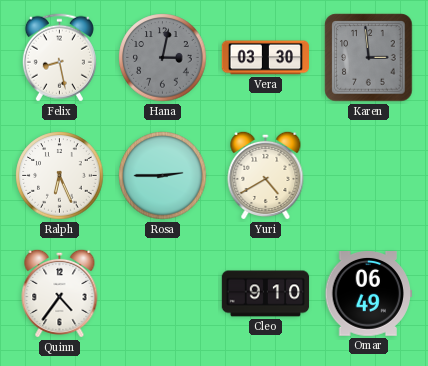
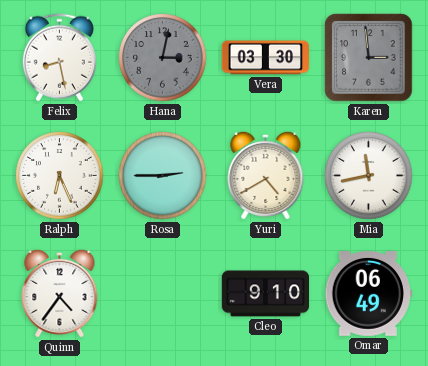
Mia: none -> 11:43
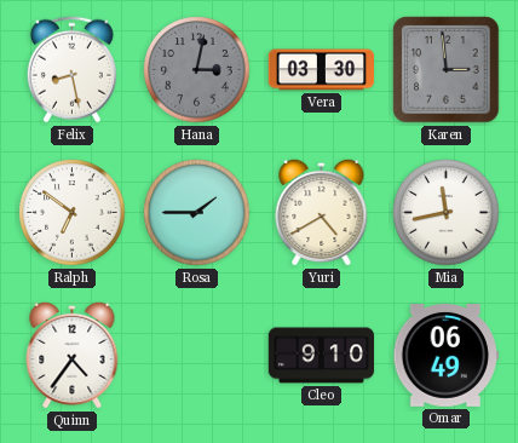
Ralph: 6:26 -> 6:51
Rosa: 2:45 -> 1:45
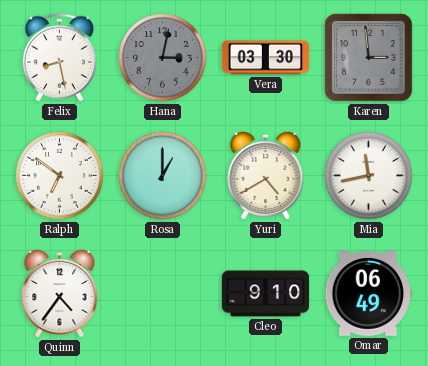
Rosa: 1:45 -> 1:00
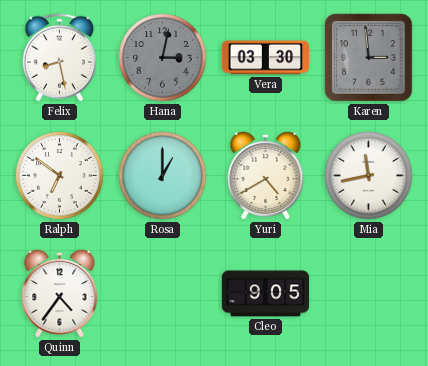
Cleo: 9:10 -> 9:05
Omar: 06:49 -> none
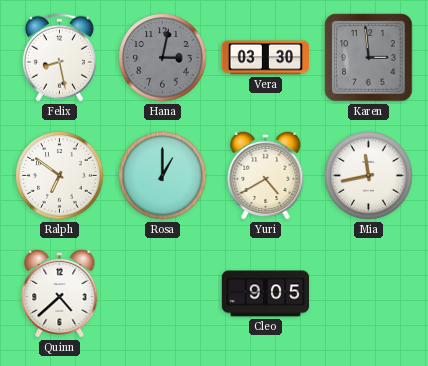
Quinn: 4:36 -> 4:38
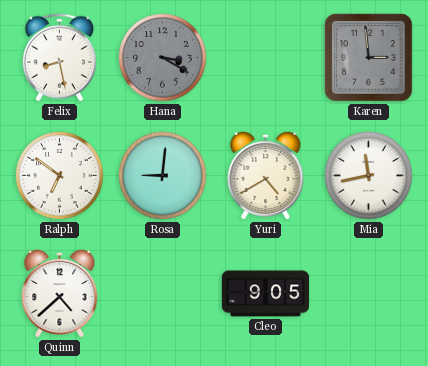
Hana: 3:02 -> 3:20
Vera: 03:30 -> none
Rosa: 1:00 -> 9:01
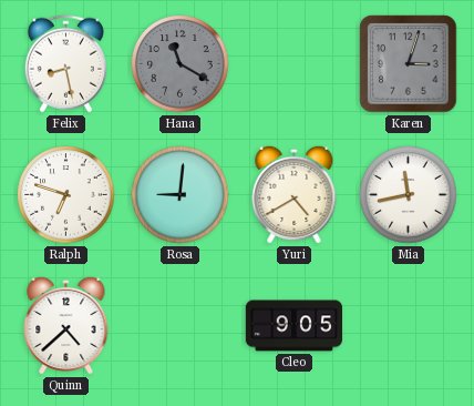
Hana: 3:20 -> 11:20
Karen: 2:59 -> 3:03
Ralph: 6:51 -> 6:48
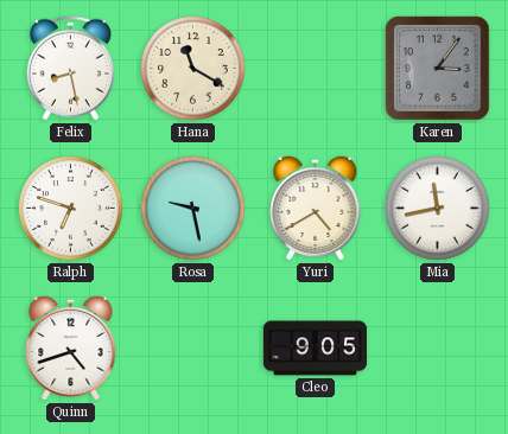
Hana dial: grey -> cream
Karen: 3:03 -> 3:06
Rosa: 9:01 -> 9:28
Quinn: 4:38 -> 4:42
